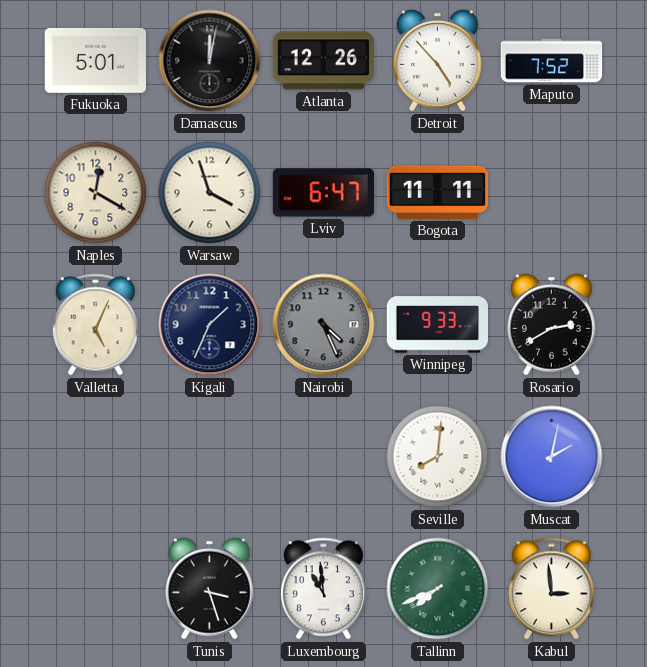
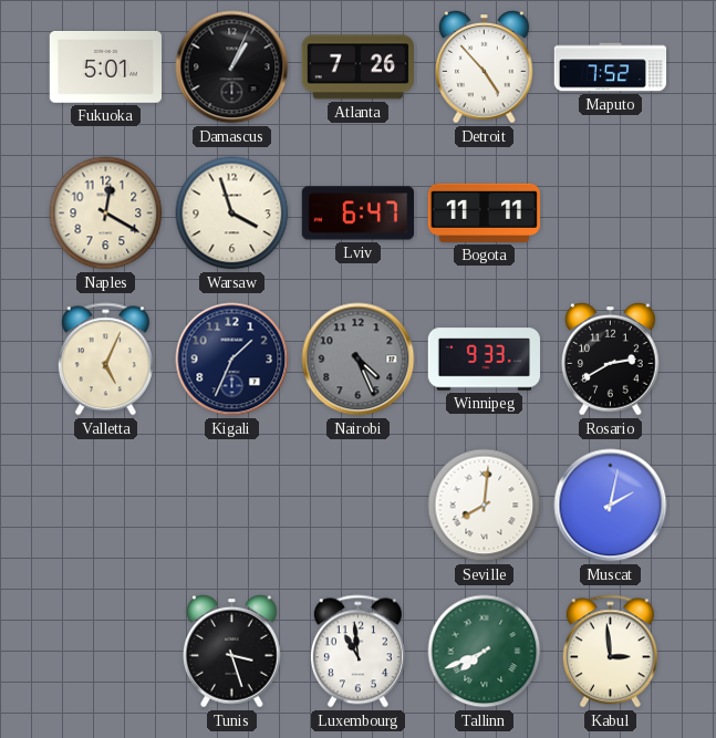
Damascus: 12:02 -> 1:04
Atlanta: 12:26 -> 7:26
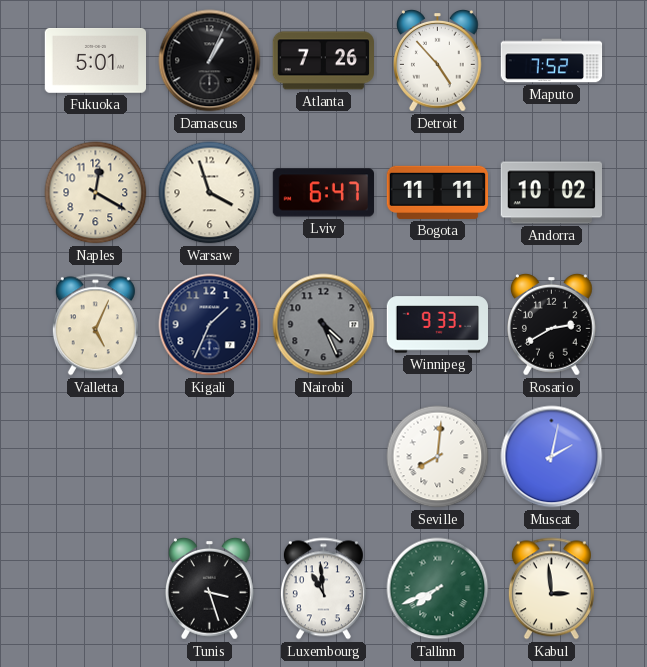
Andorra: none -> 10:02
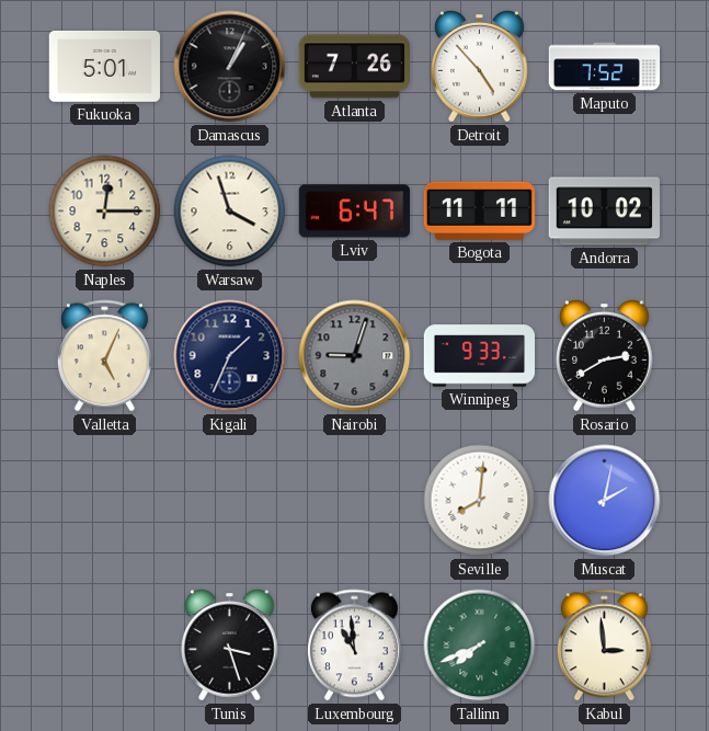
Naples: 12:20 -> 12:15
Nairobi: 4:26 -> 9:03
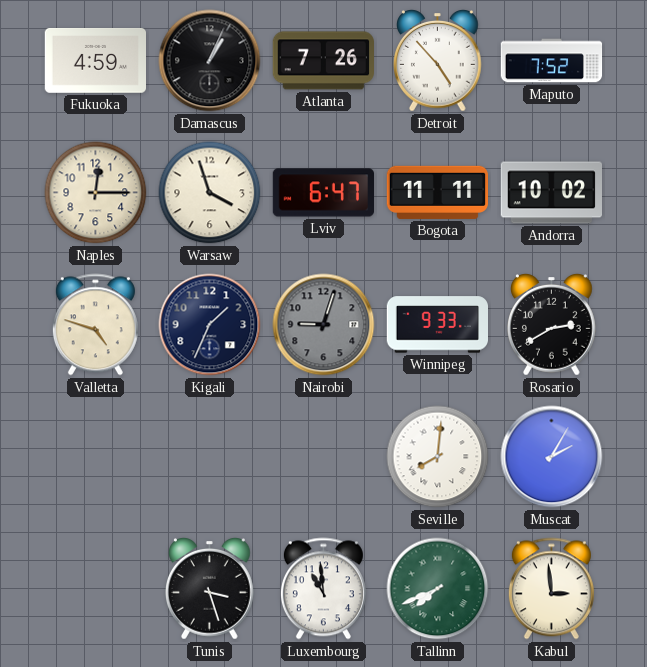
Fukuoka: 5:01 -> 4:59
Valletta: 5:04 -> 4:48
Muscat: 2:02 -> 2:05
